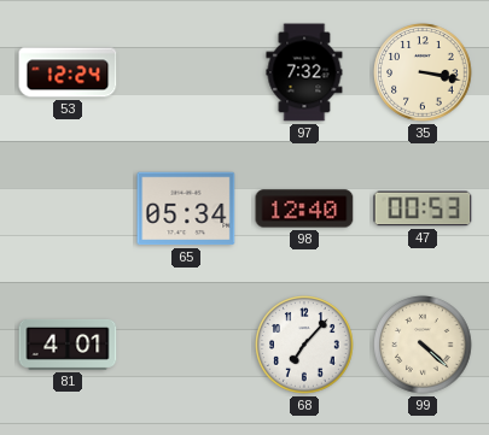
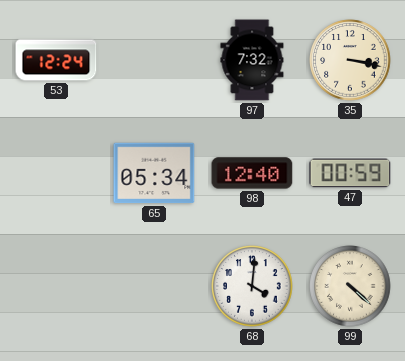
47: 00:53 -> 00:59
81: 4:01 -> none
68: 7:07 -> 4:01
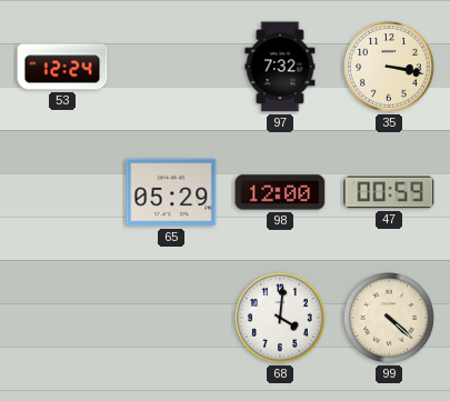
65: 05:34 -> 05:29
98: 12:40 -> 12:00
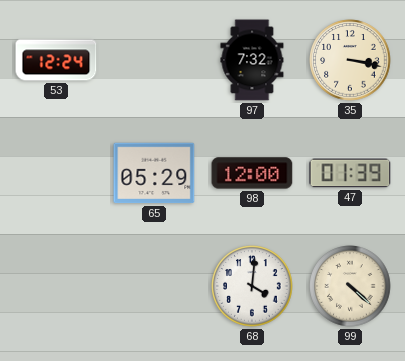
47: 00:59 -> 01:39
